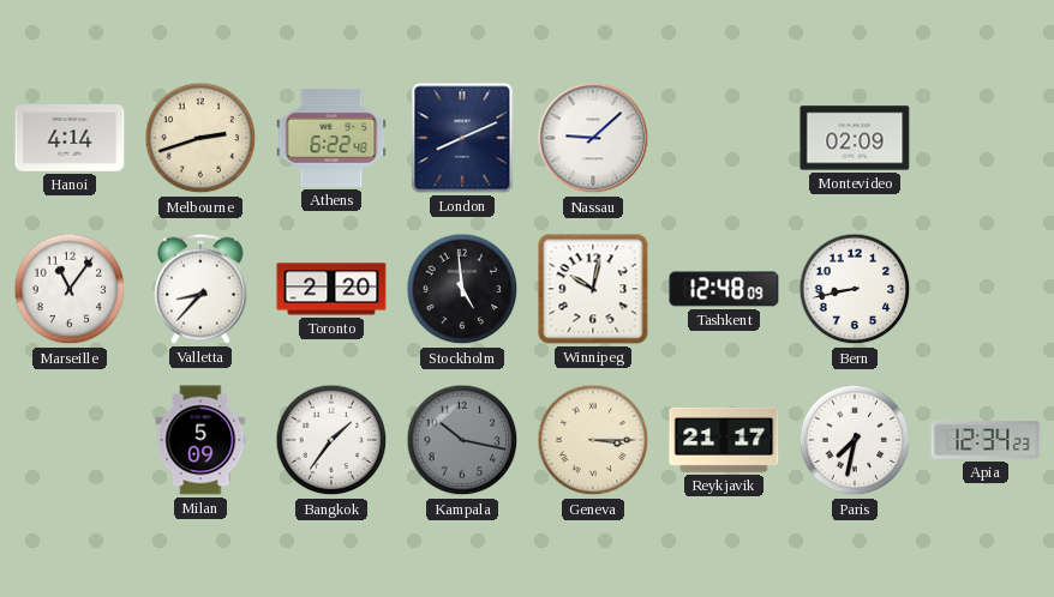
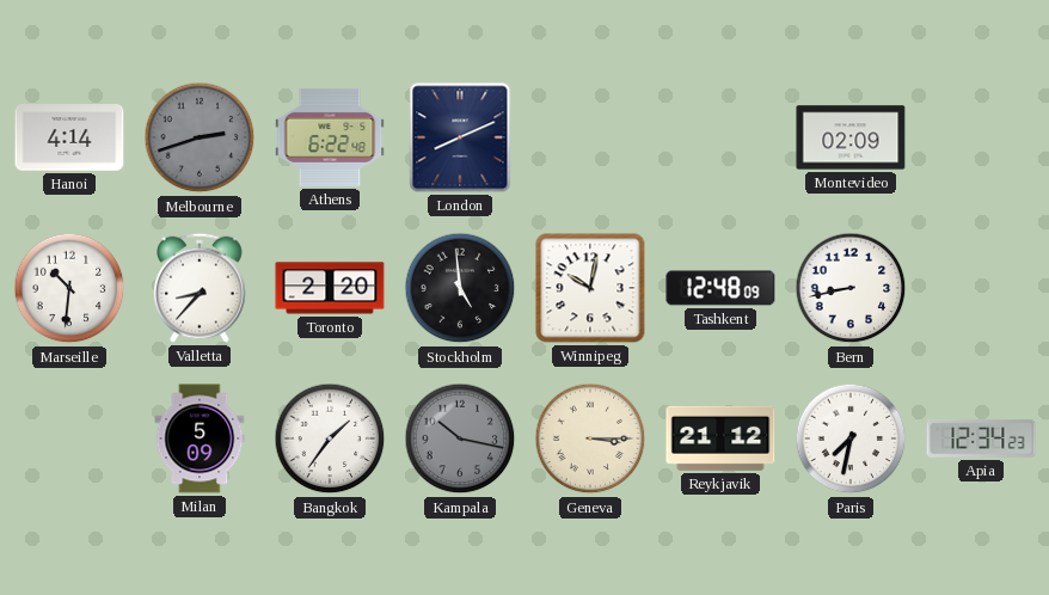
Melbourne dial: cream -> grey
Nassau: 9:08 -> none
Marseille: 11:06 -> 10:31
Reykjavik: 21:17 -> 21:12
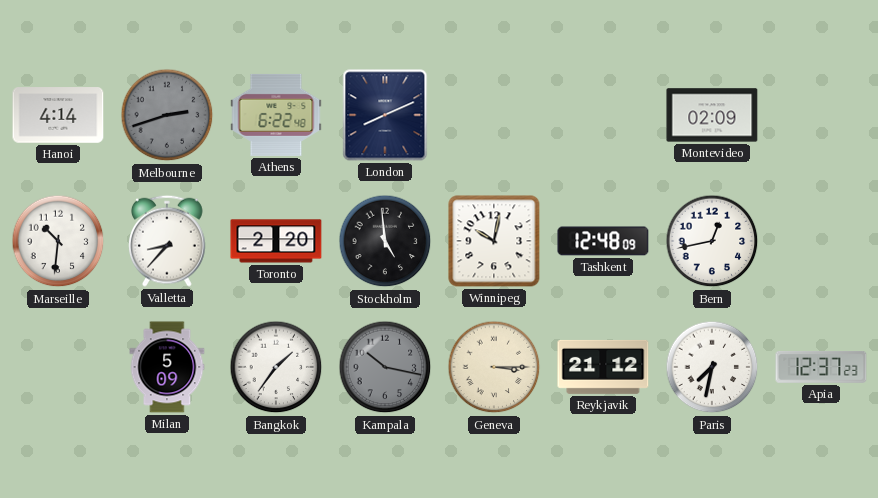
Bern: 8:43 -> 12:43
Apia: 12:34 -> 12:37
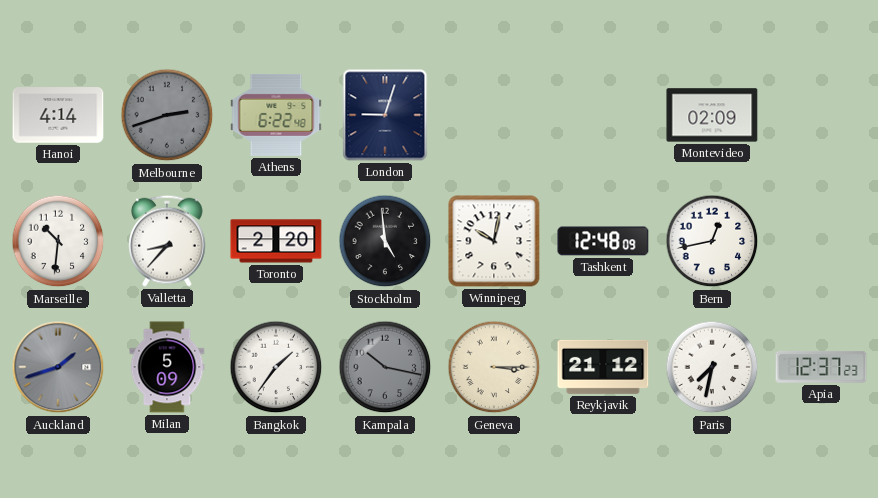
London: 8:11 -> 9:03
Auckland: none -> 1:42
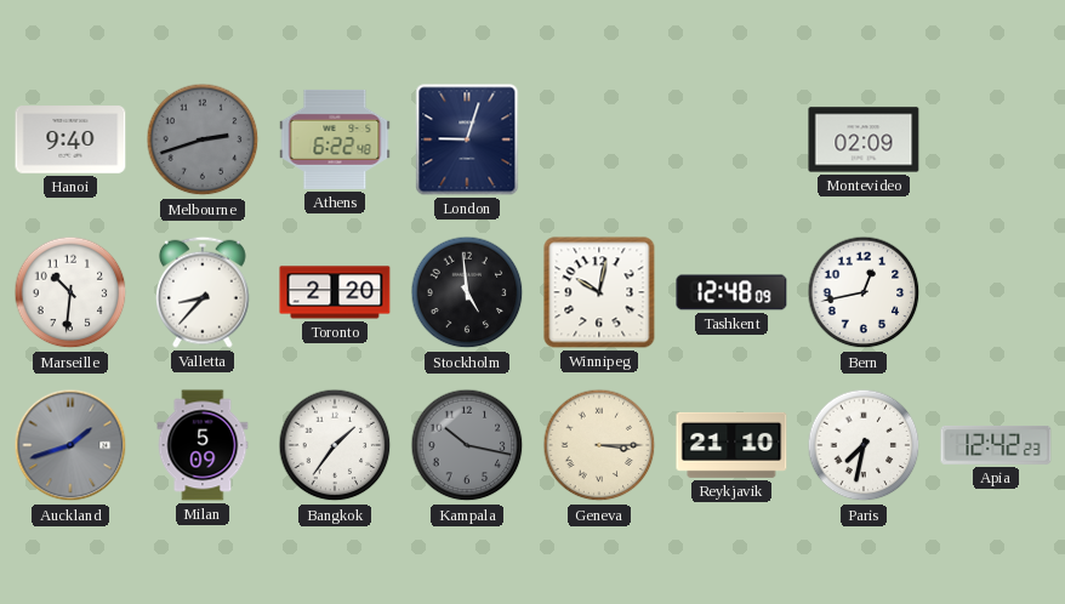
Hanoi: 4:14 -> 9:40
Reykjavik: 21:12 -> 21:10
Apia: 12:37 -> 12:42
